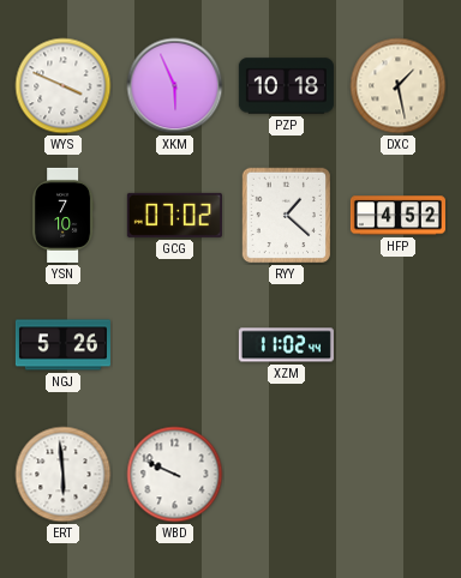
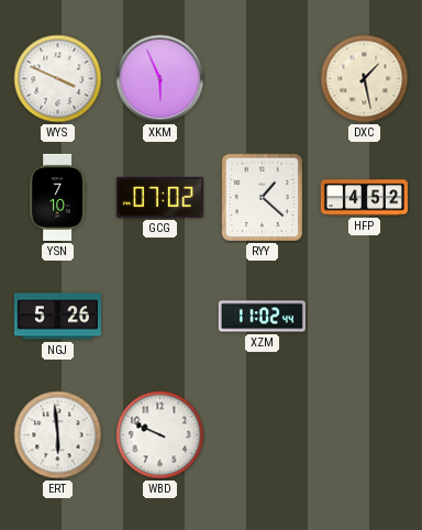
PZP: 10:18 -> none
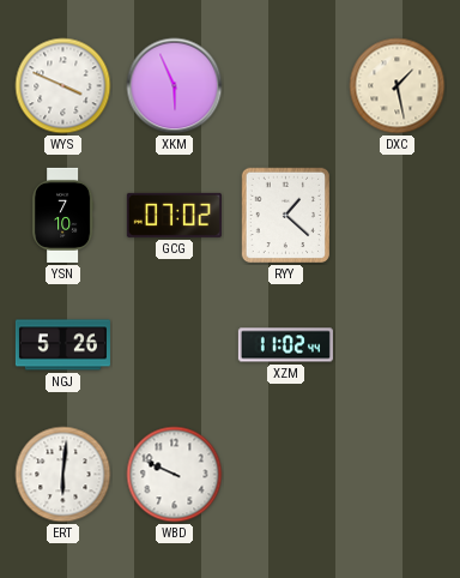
HFP: 4:52 -> none
ERT: 5:59 -> 6:01
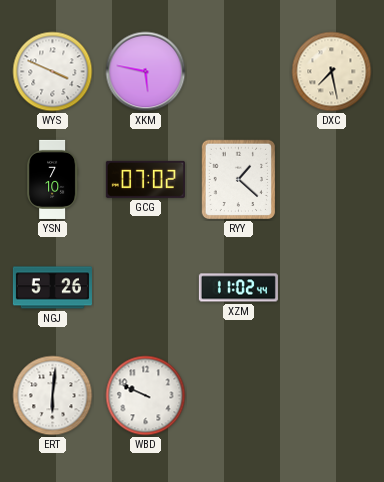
XKM: 5:56 -> 5:47
DXC: 1:28 -> 7:28
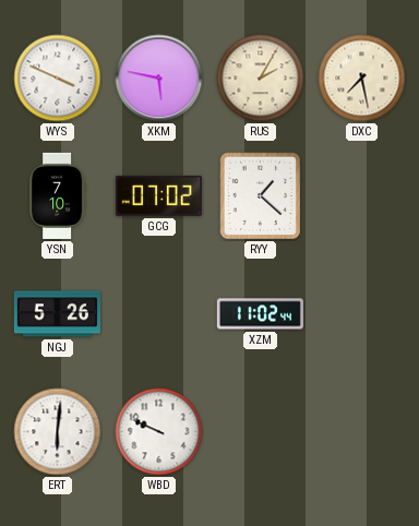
RUS: none -> 2:05
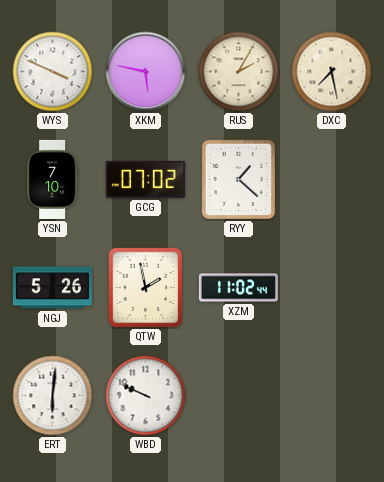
QTW: none -> 1:58
